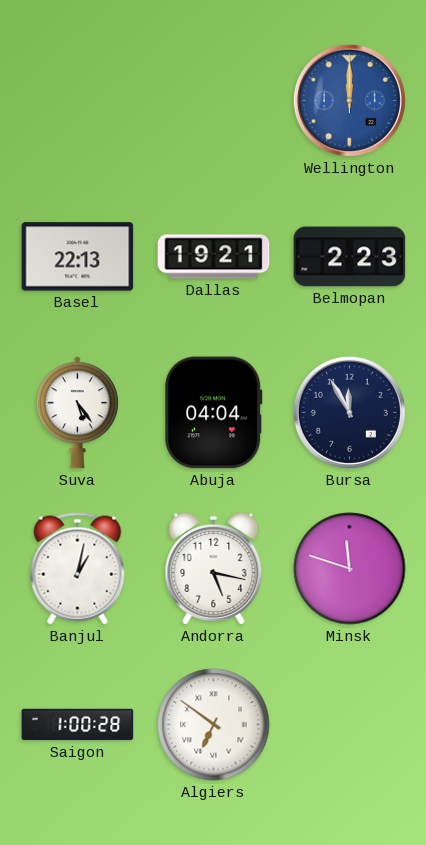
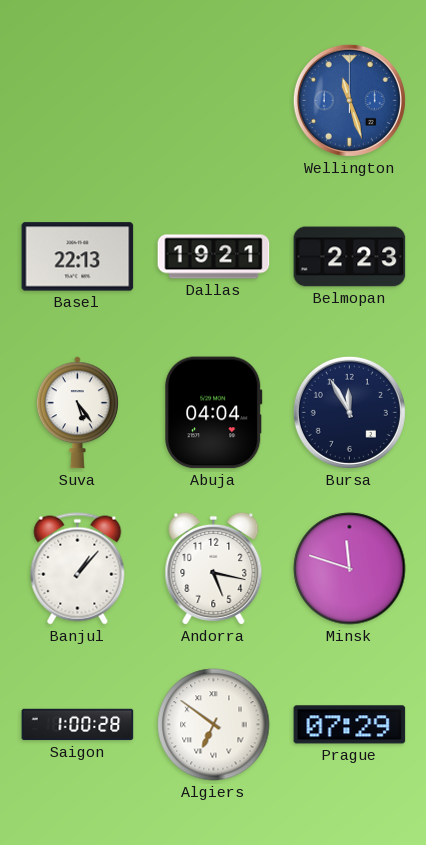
Wellington: 12:00 -> 11:27
Banjul: 1:02 -> 1:07
Prague: none -> 07:29
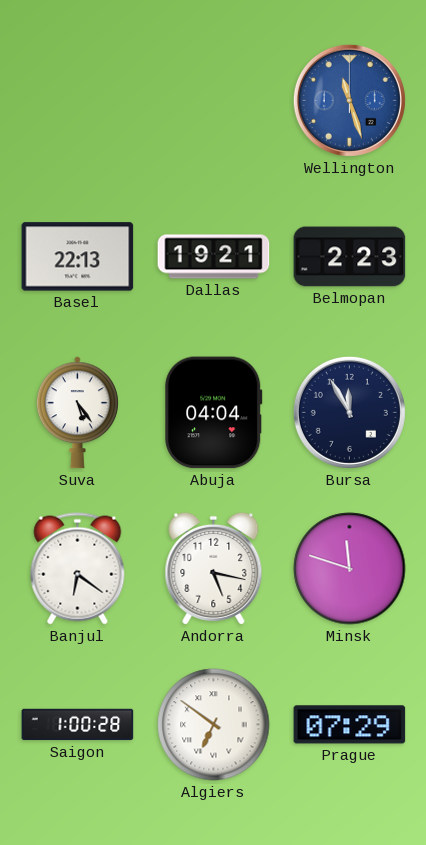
Banjul: 1:07 -> 6:21
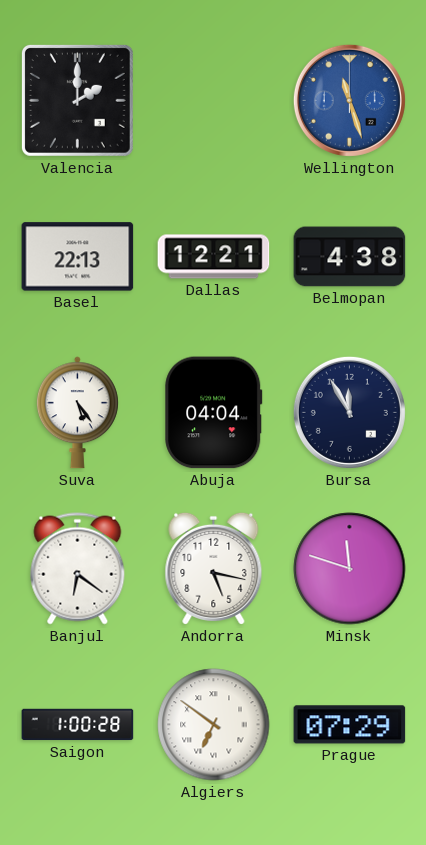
Valencia: none -> 2:00
Dallas: 19:21 -> 12:21
Belmopan: 2:23 -> 4:38
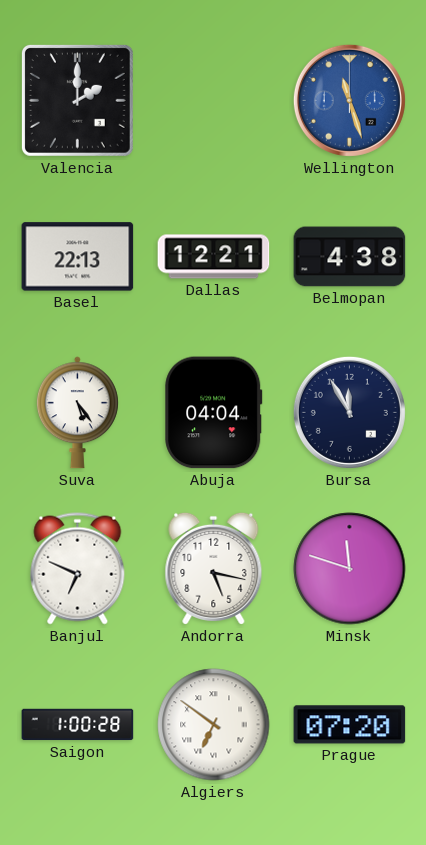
Banjul: 6:21 -> 6:49
Prague: 07:29 -> 07:20
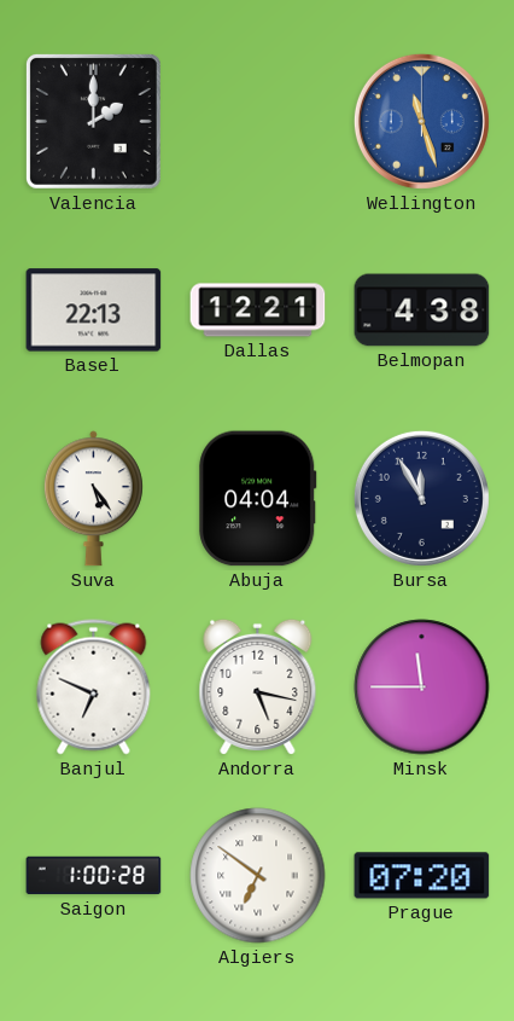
Minsk: 11:48 -> 11:45
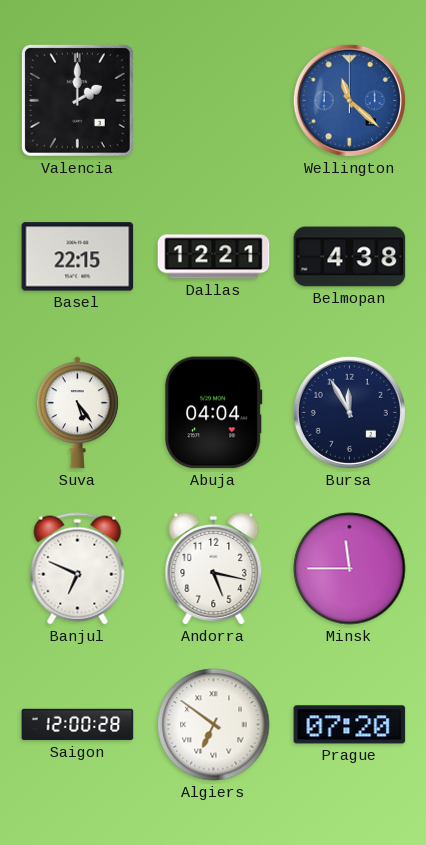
Wellington: 11:27 -> 11:22
Basel: 22:13 -> 22:15
Saigon: 1:00 -> 12:00
